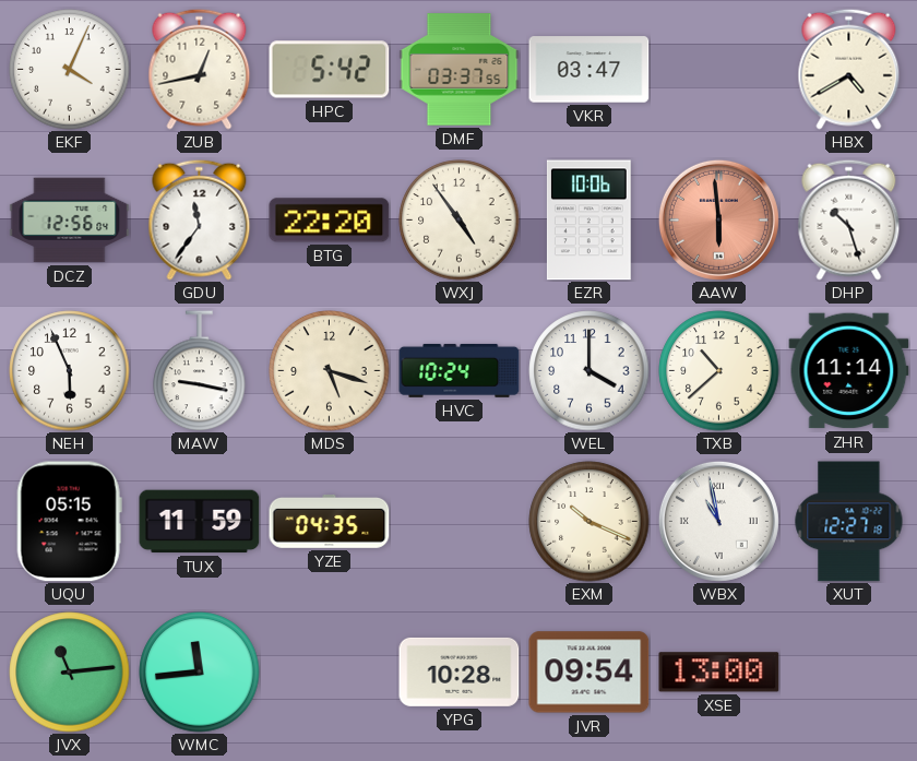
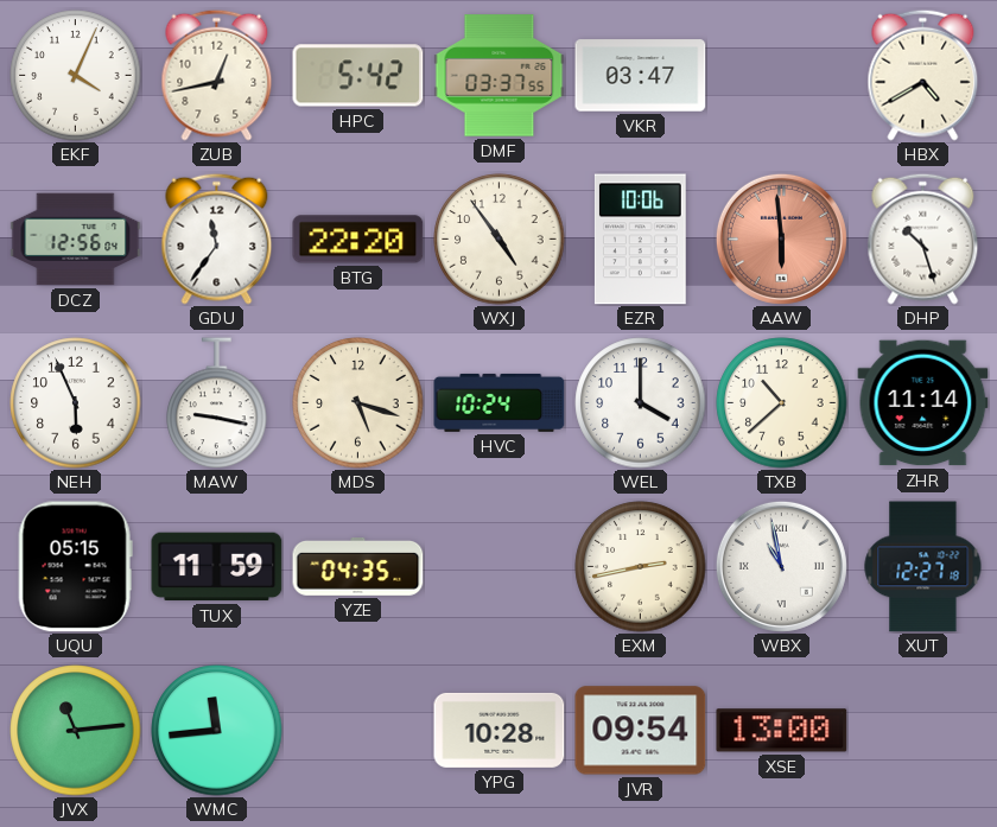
EXM: 10:19 -> 2:43
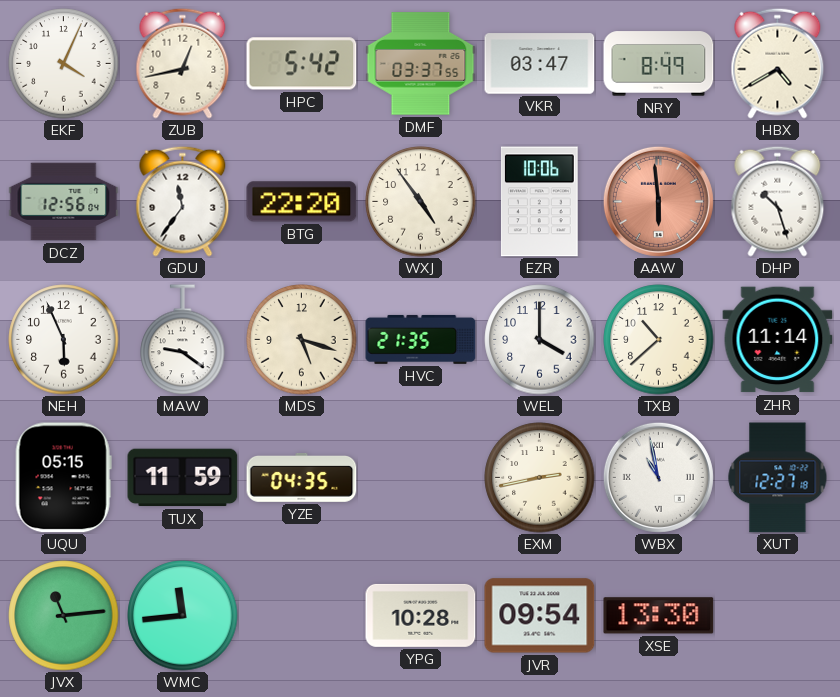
NRY: none -> 8:49
MAW: 9:17 -> 9:21
HVC: 10:24 -> 21:35
XSE: 13:00 -> 13:30
